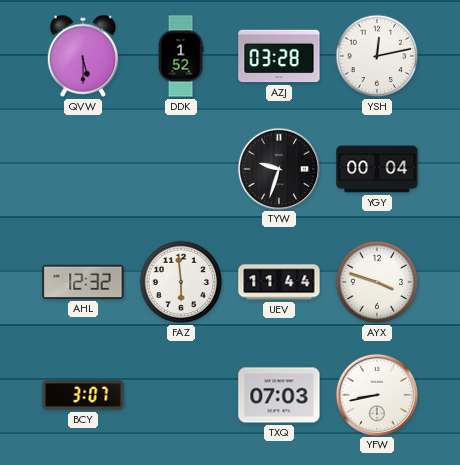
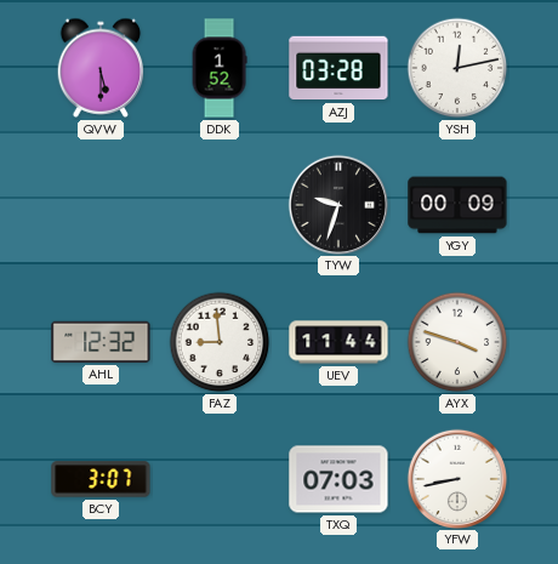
YGY: 00:04 -> 00:09
FAZ: 5:59 -> 8:59
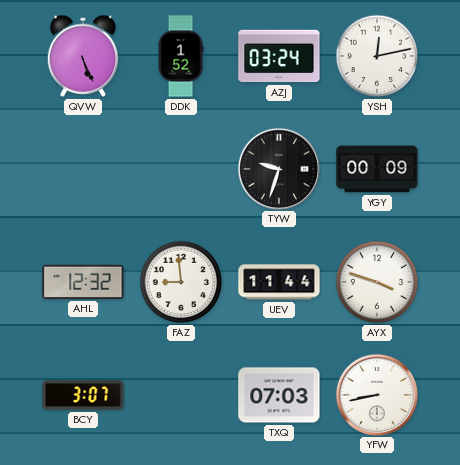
QVW: 5:30 -> 5:26
AZJ: 03:28 -> 03:24
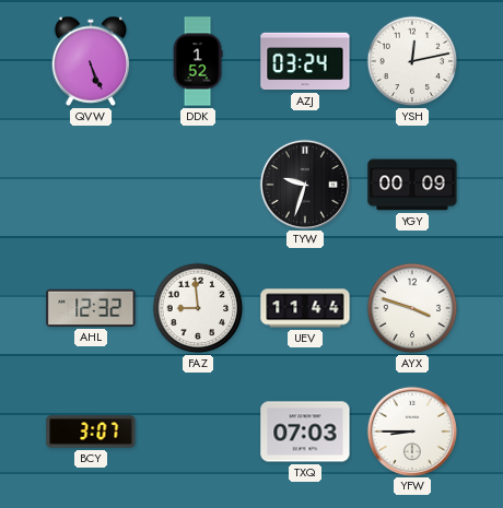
YFW: 8:43 -> 8:45
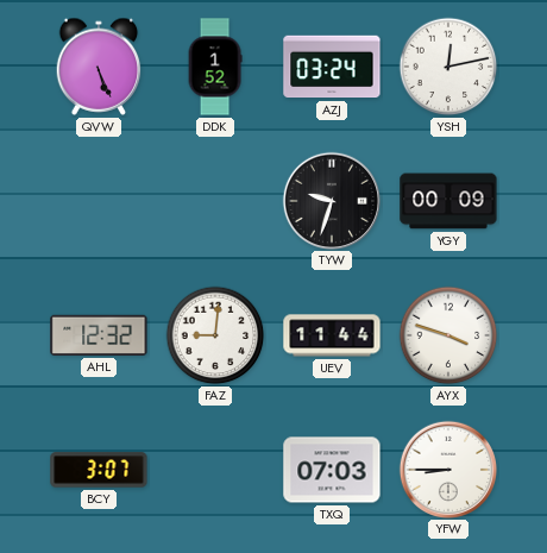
FAZ: 8:59 -> 9:01
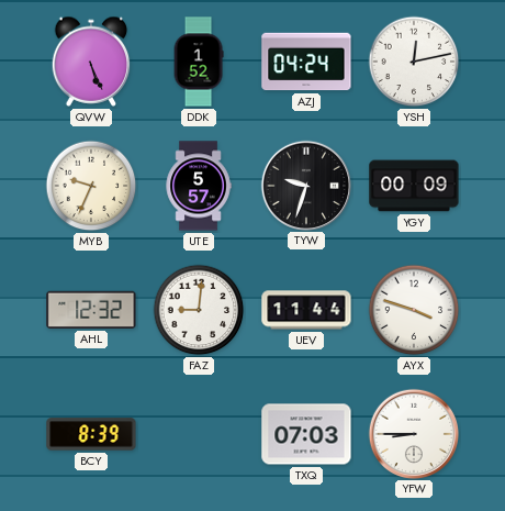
AZJ: 03:24 -> 04:24
MYB: none -> 9:34
UTE: none -> 5:57
BCY: 3:07 -> 8:39
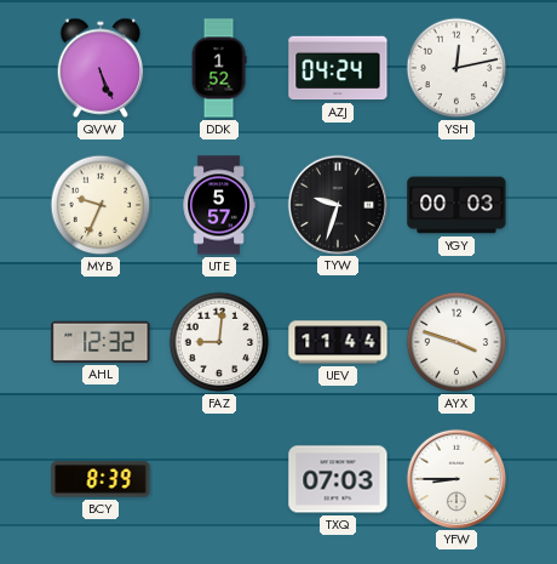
YGY: 00:09 -> 00:03
